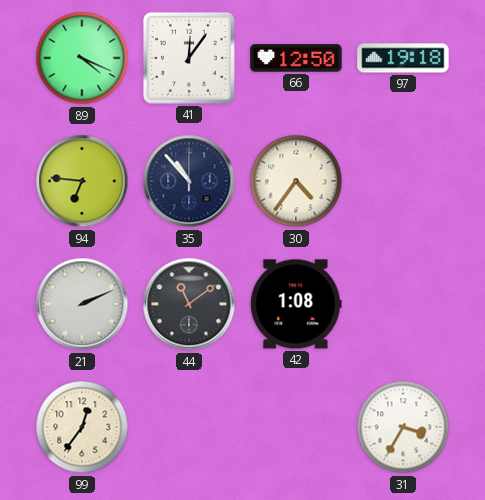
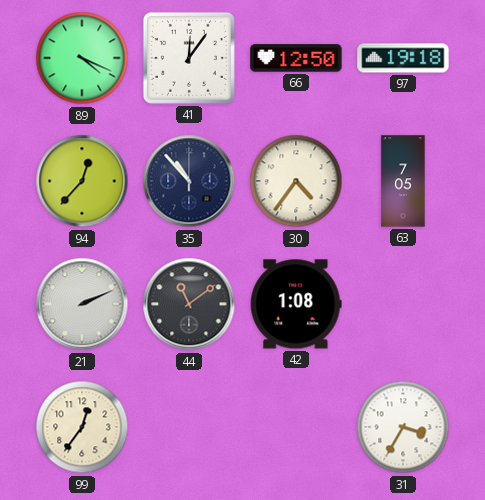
94: 6:46 -> 12:37
63: none -> 7:05
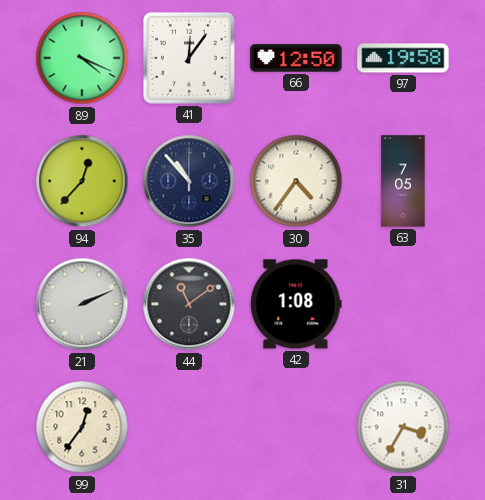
97: 19:18 -> 19:58
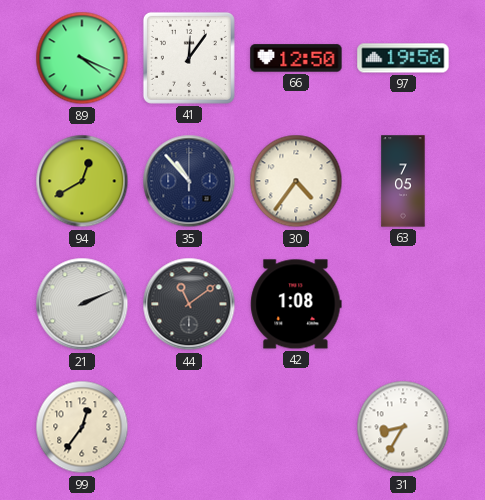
97: 19:58 -> 19:56
94: 12:37 -> 12:40
31: 3:35 -> 8:35
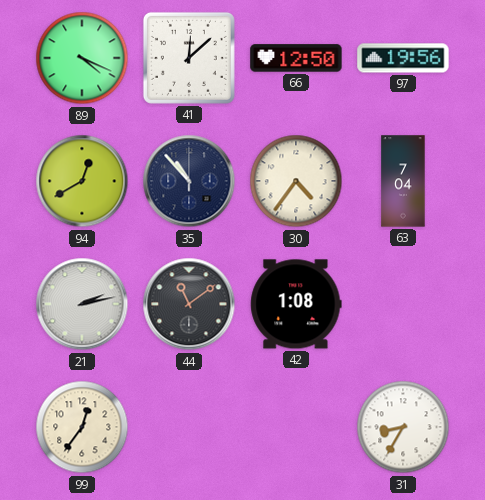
41: 12:06 -> 12:08
63: 7:05 -> 7:04
21: 2:11 -> 2:13
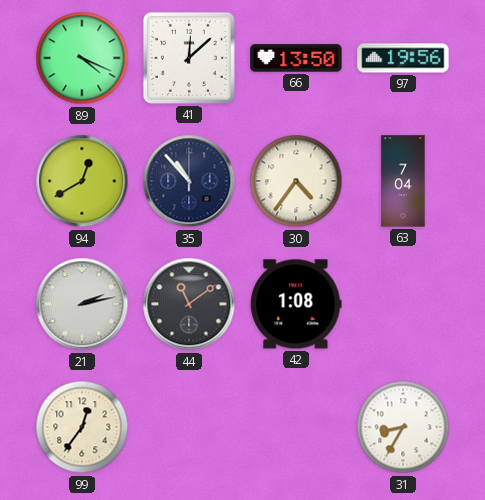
66: 12:50 -> 13:50
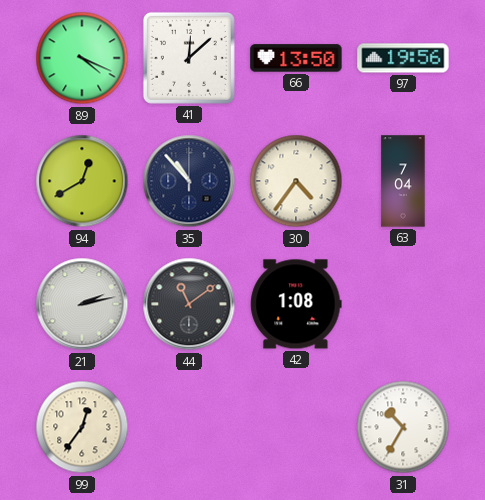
31: 8:35 -> 10:35
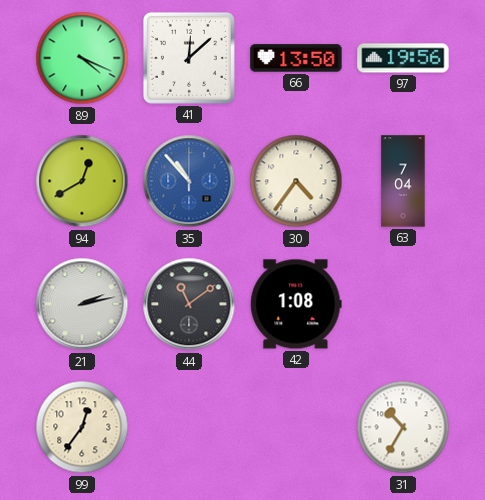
35 dial: navy -> blue
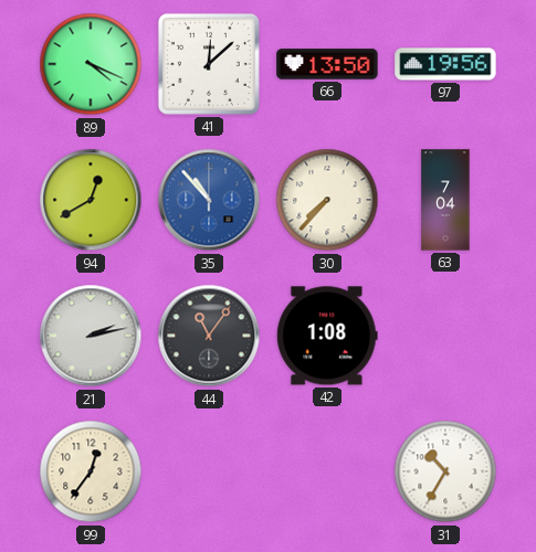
30: 4:36 -> 7:37
44: 11:09 -> 11:06
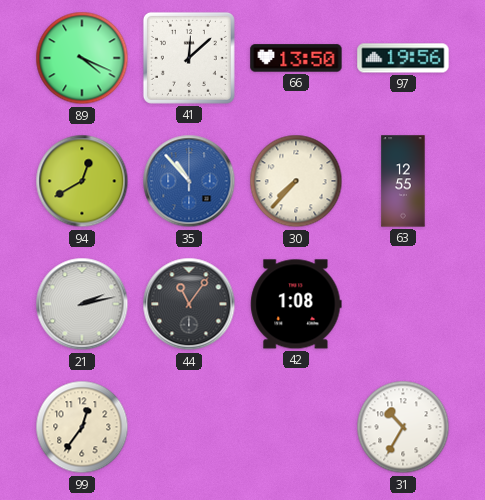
63: 7:04 -> 12:55
